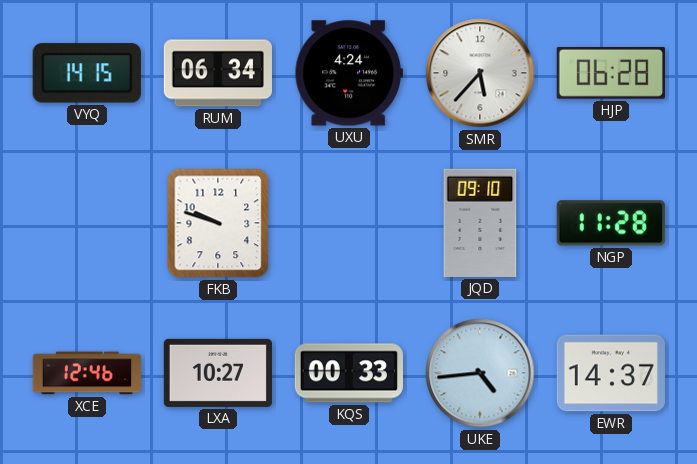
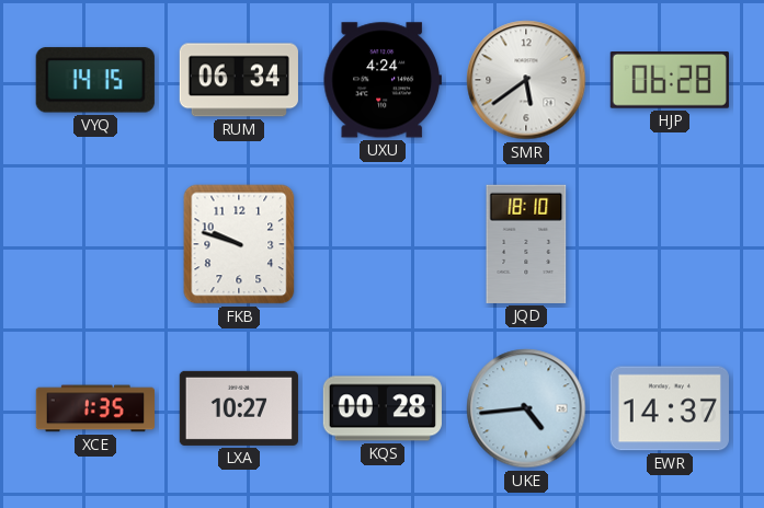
SMR: 5:37 -> 5:39
JQD: 09:10 -> 18:10
NGP: 11:28 -> none
XCE: 12:46 -> 1:35
KQS: 00:33 -> 00:28
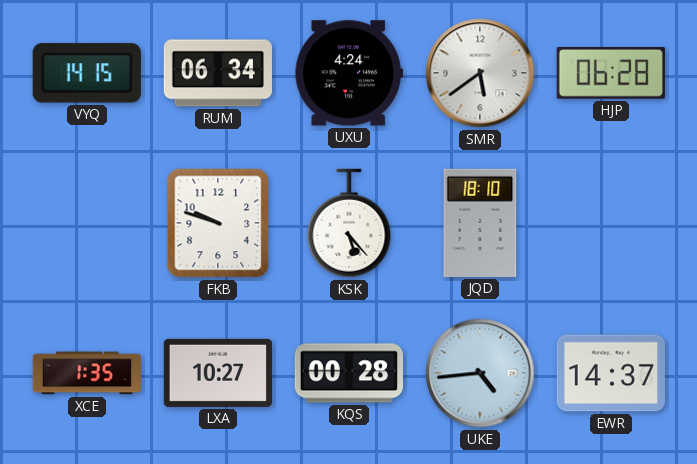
KSK: none -> 5:23
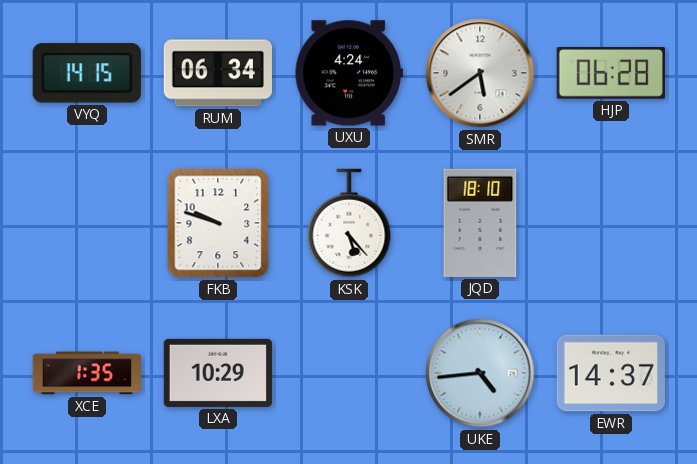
LXA: 10:27 -> 10:29
KQS: 00:28 -> none
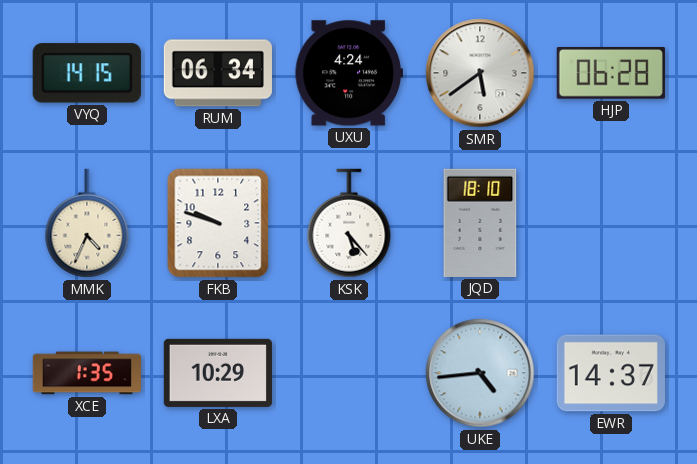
MMK: none -> 4:34
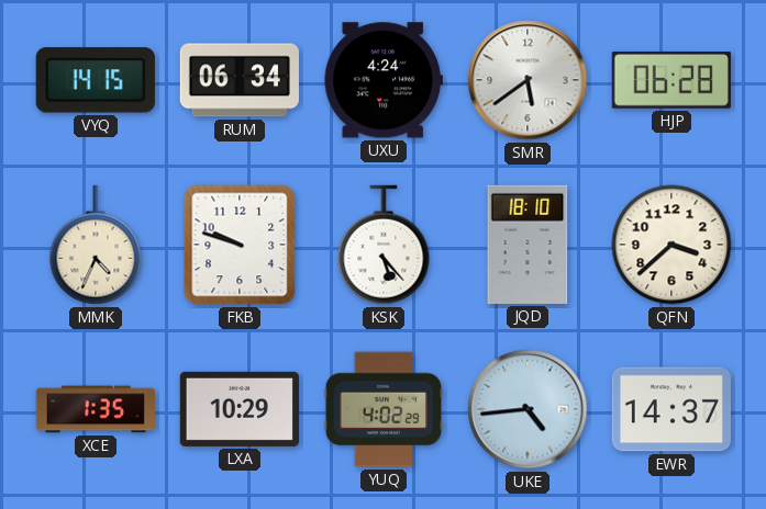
QFN: none -> 3:38
YUQ: none -> 4:02
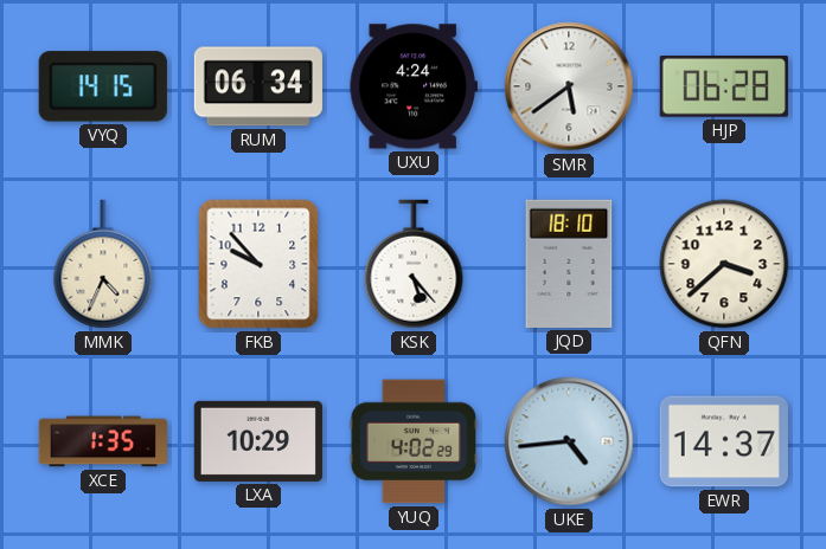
FKB: 9:48 -> 9:53
